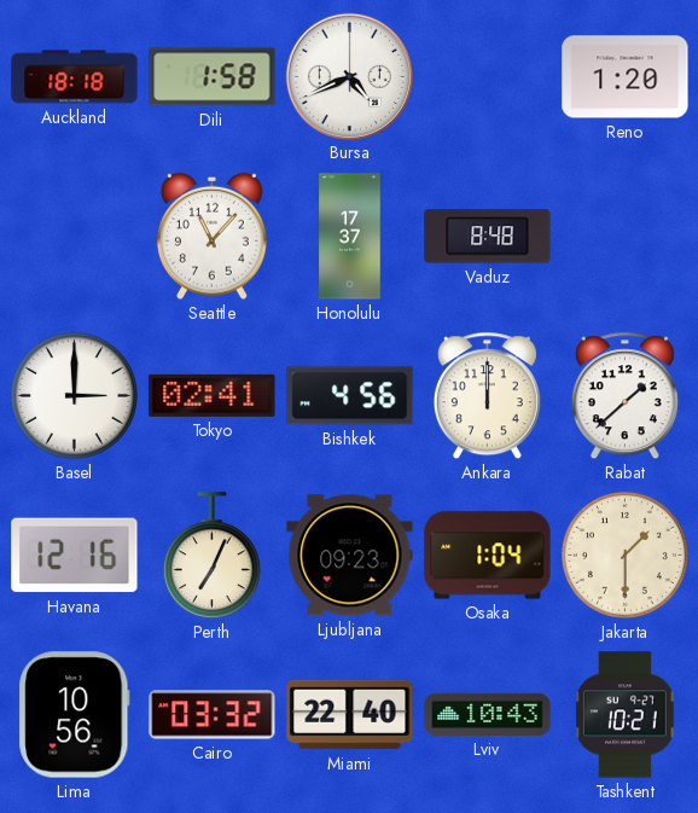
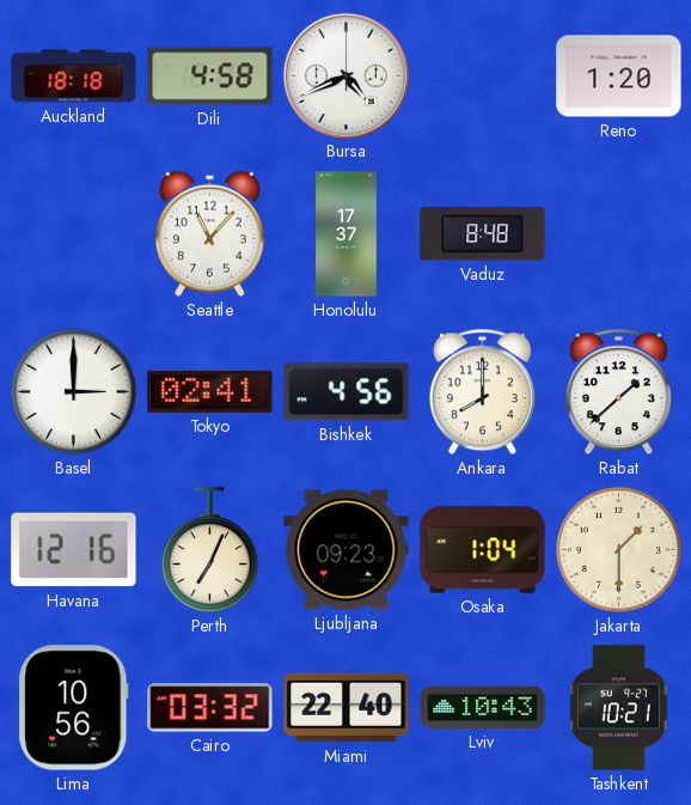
Dili: 1:58 -> 4:58
Ankara: 12:00 -> 8:00
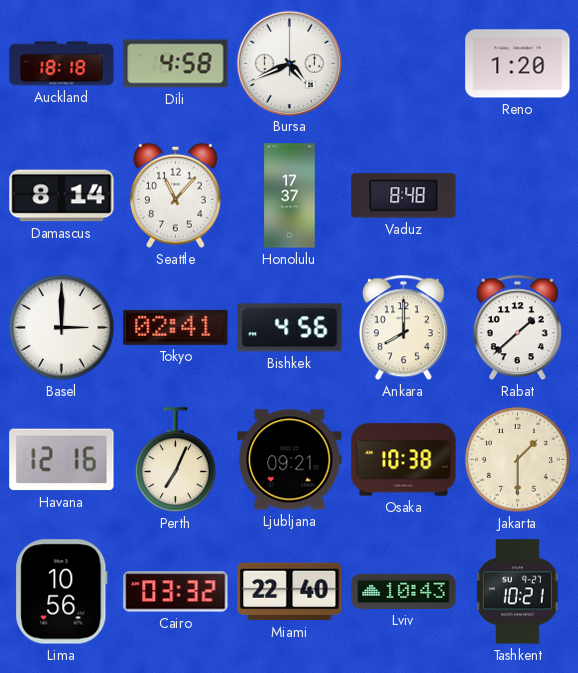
Damascus: none -> 8:14
Ljubljana: 09:23 -> 09:21
Osaka: 1:04 -> 10:38
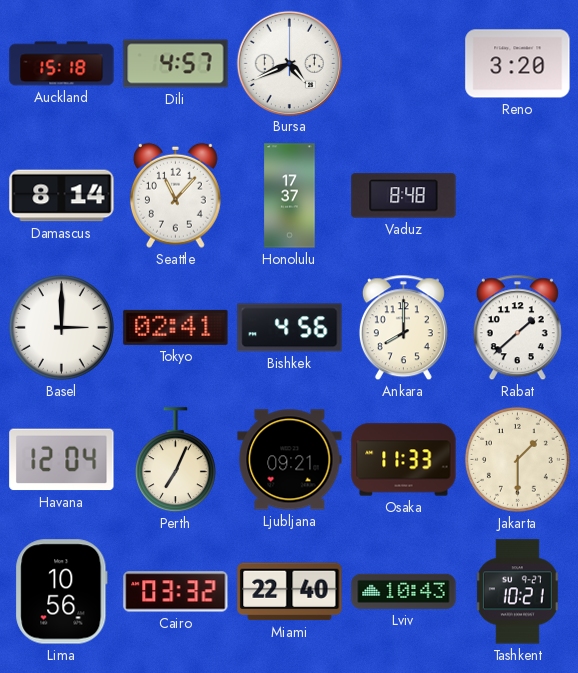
Auckland: 18:18 -> 15:18
Dili: 4:58 -> 4:57
Reno: 1:20 -> 3:20
Havana: 12:16 -> 12:04
Osaka: 10:38 -> 11:33
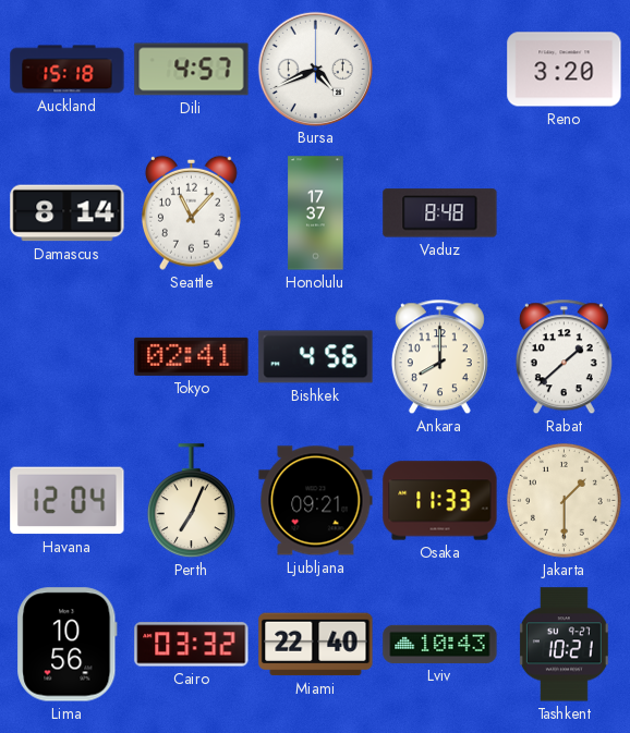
Basel: 3:00 -> none
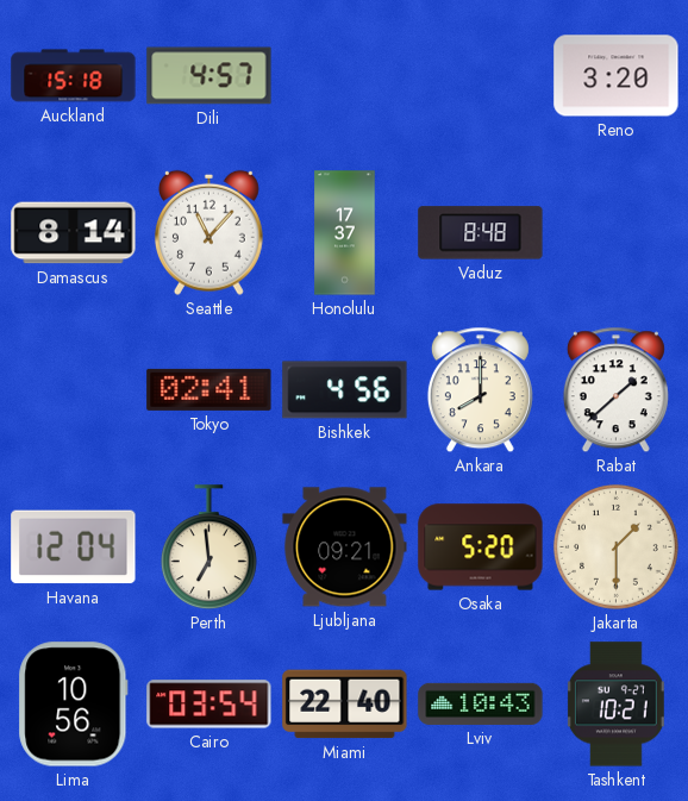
Bursa: 4:41 -> none
Perth: 7:04 -> 6:59
Osaka: 11:33 -> 5:20
Cairo: 03:32 -> 03:54
